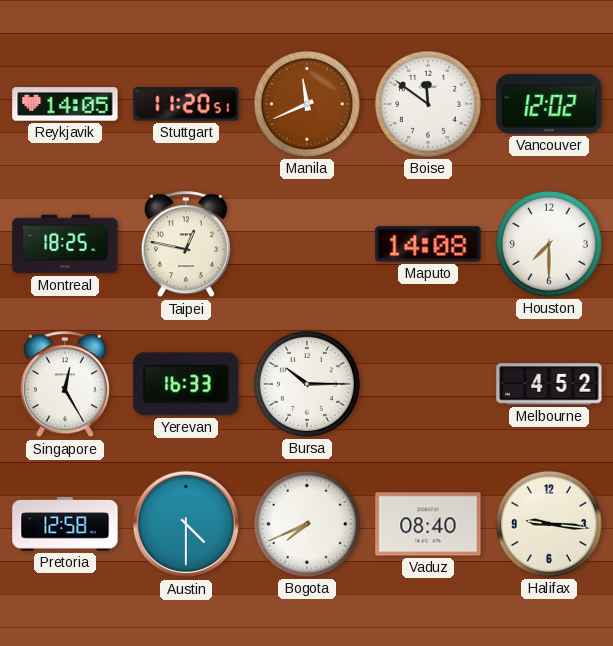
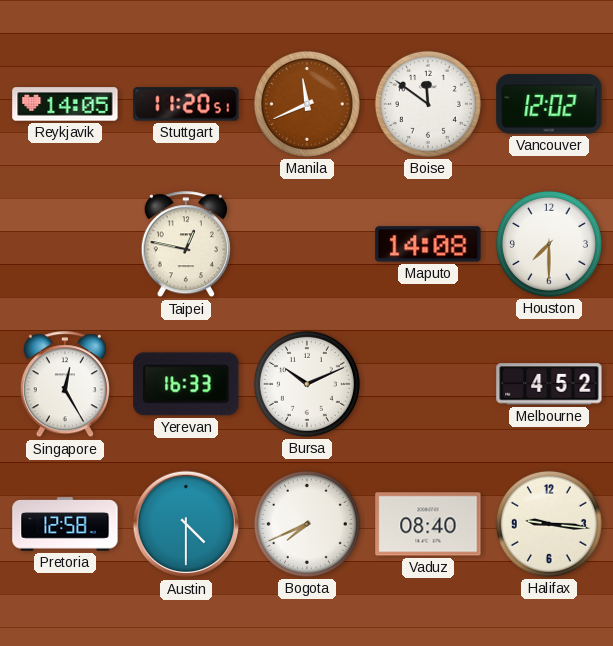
Montreal: 18:25 -> none
Bursa: 10:15 -> 10:11
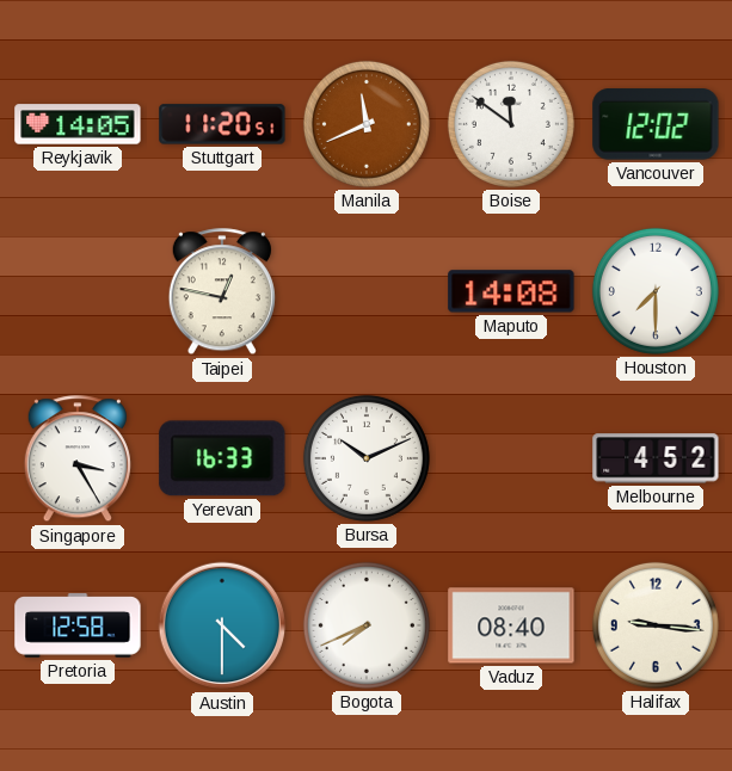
Singapore: 12:25 -> 3:25
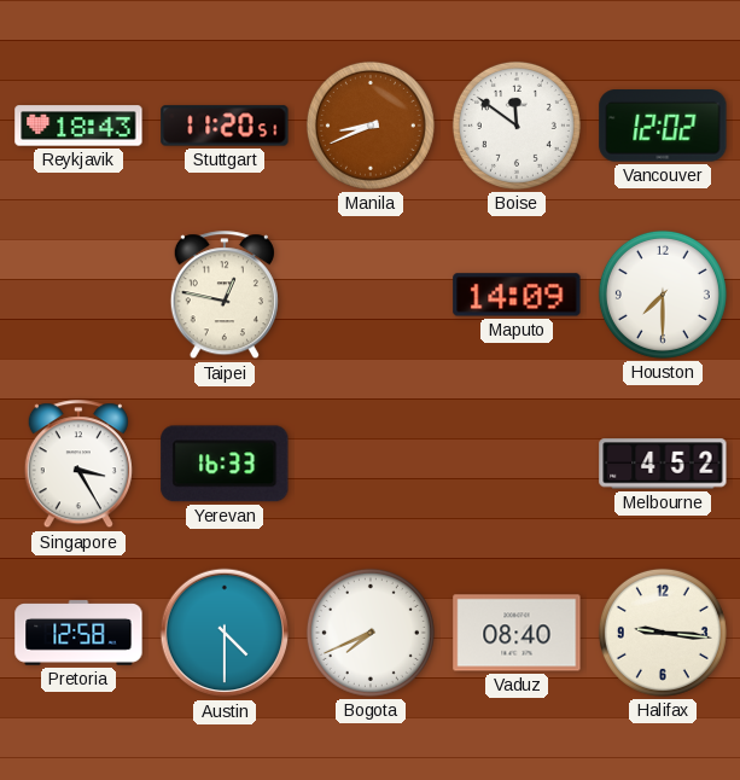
Reykjavik: 14:05 -> 18:43
Manila: 11:41 -> 8:41
Maputo: 14:08 -> 14:09
Bursa: 10:11 -> none
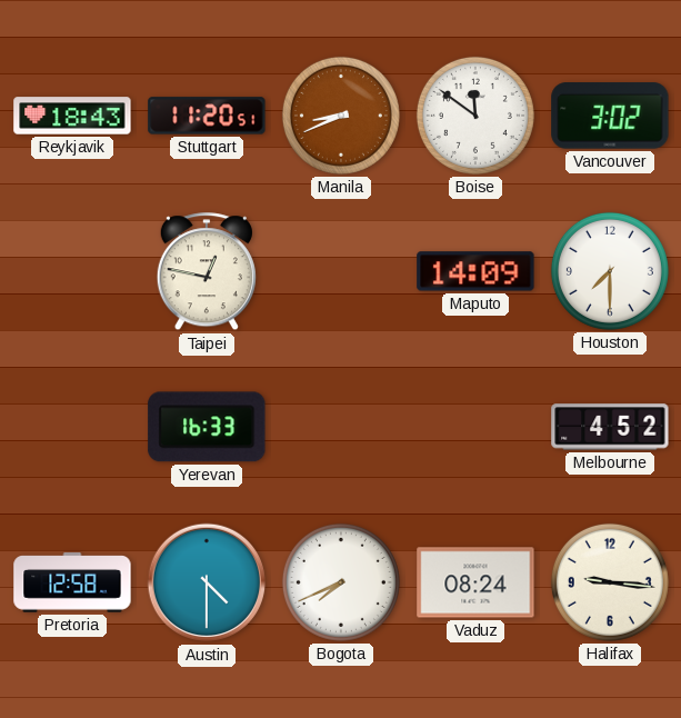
Vancouver: 12:02 -> 3:02
Singapore: 3:25 -> none
Vaduz: 08:40 -> 08:24
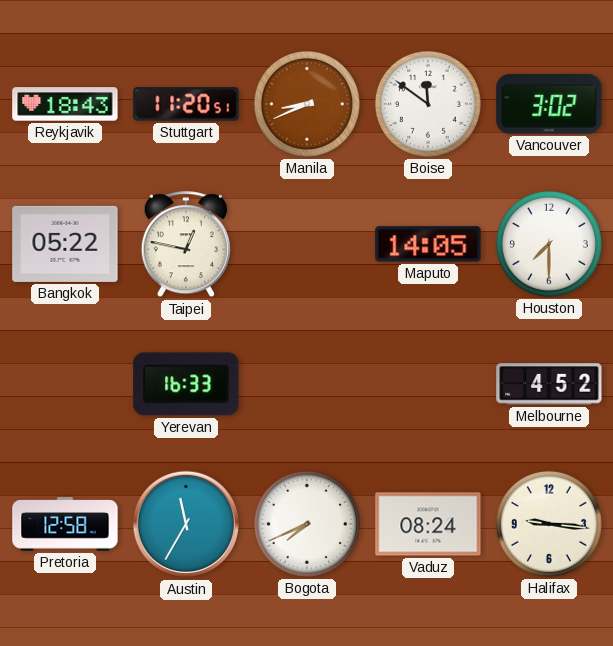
Bangkok: none -> 05:22
Maputo: 14:09 -> 14:05
Austin: 4:30 -> 11:35
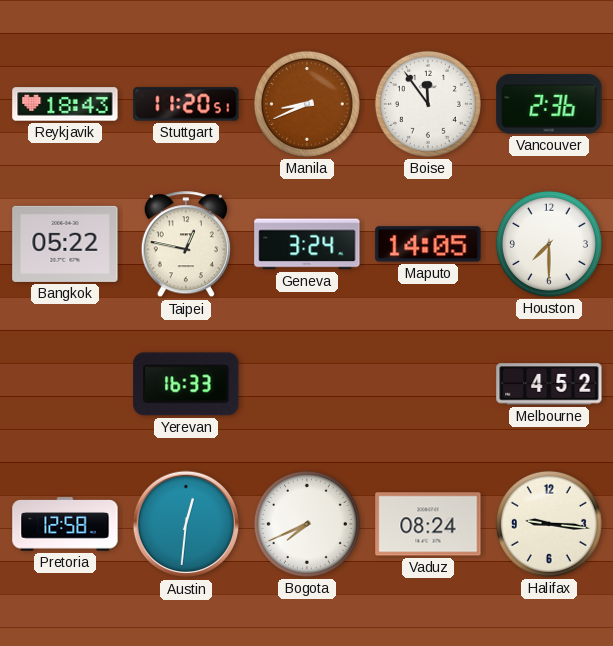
Boise: 11:51 -> 11:54
Vancouver: 3:02 -> 2:36
Geneva: none -> 3:24
Austin: 11:35 -> 12:31
